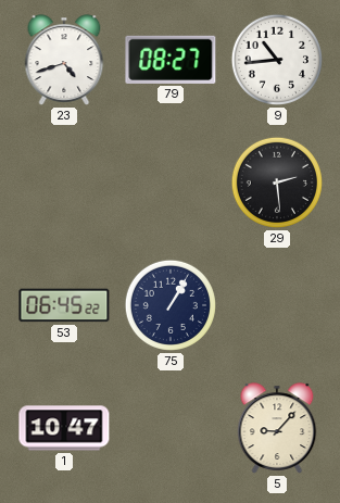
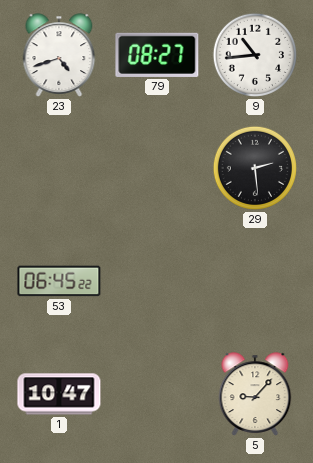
75: 1:05 -> none
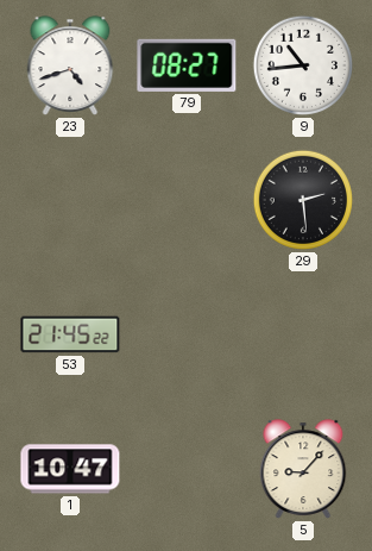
53: 06:45 -> 21:45
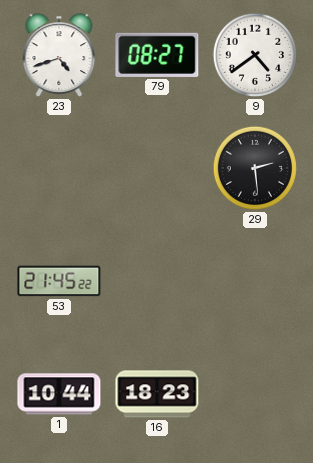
9: 10:44 -> 4:39
1: 10:47 -> 10:44
16: none -> 18:23
5: 9:07 -> none
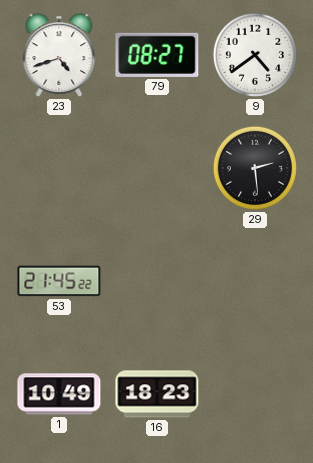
1: 10:44 -> 10:49
